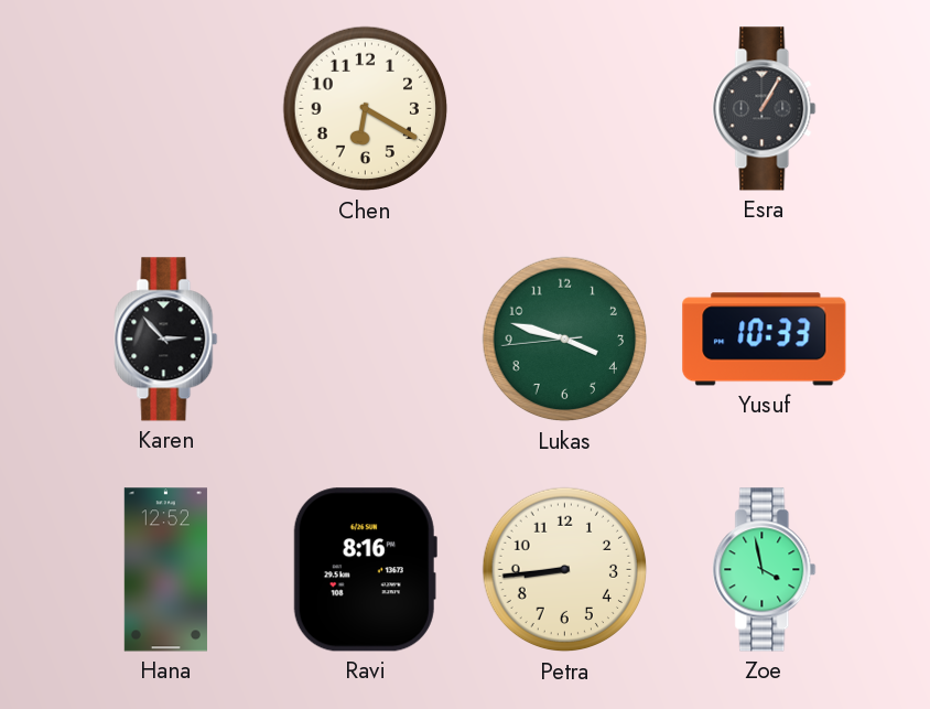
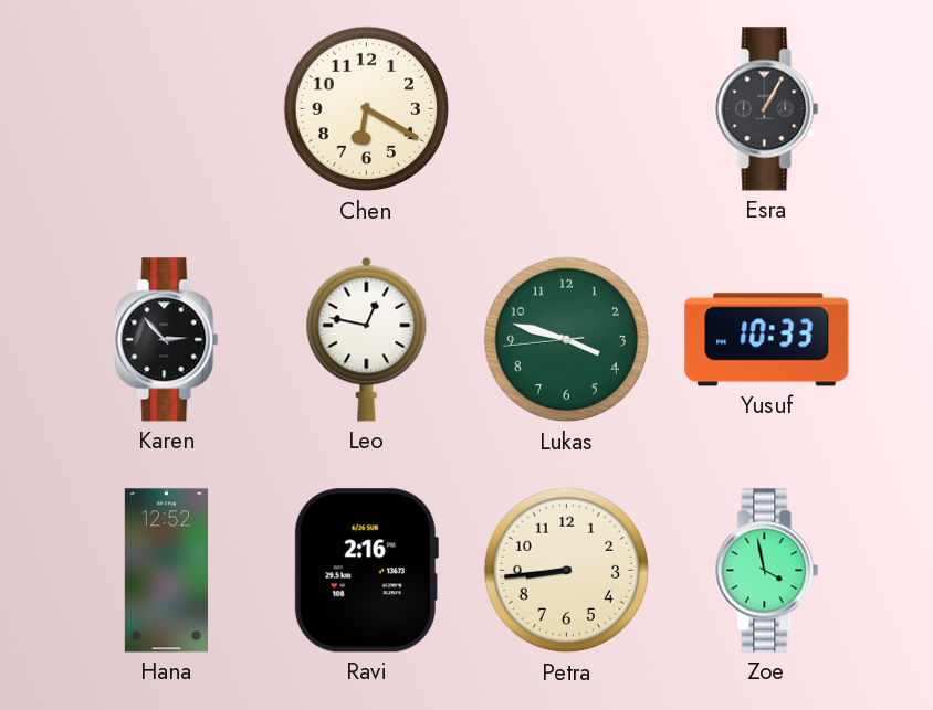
Leo: none -> 12:47
Ravi: 8:16 -> 2:16
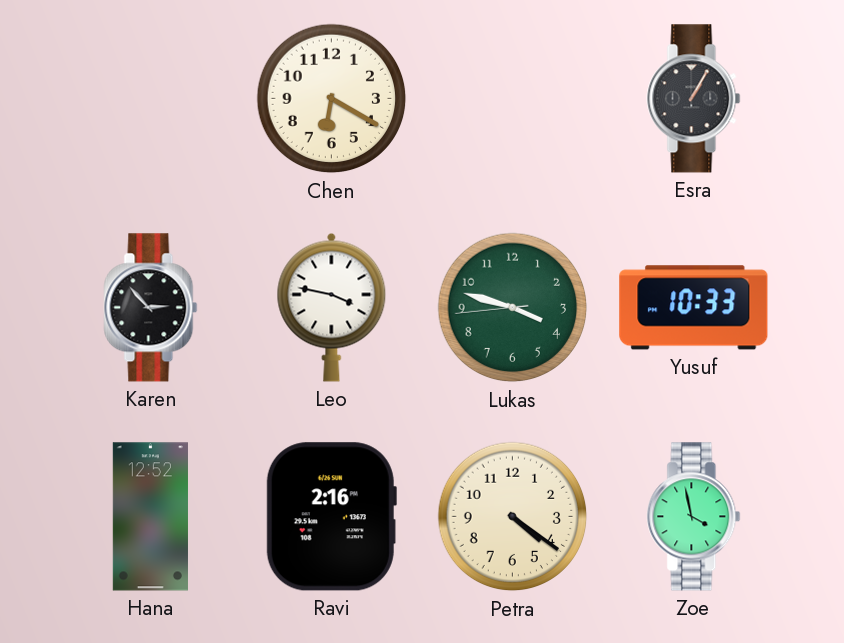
Leo: 12:47 -> 3:47
Petra: 8:44 -> 4:21
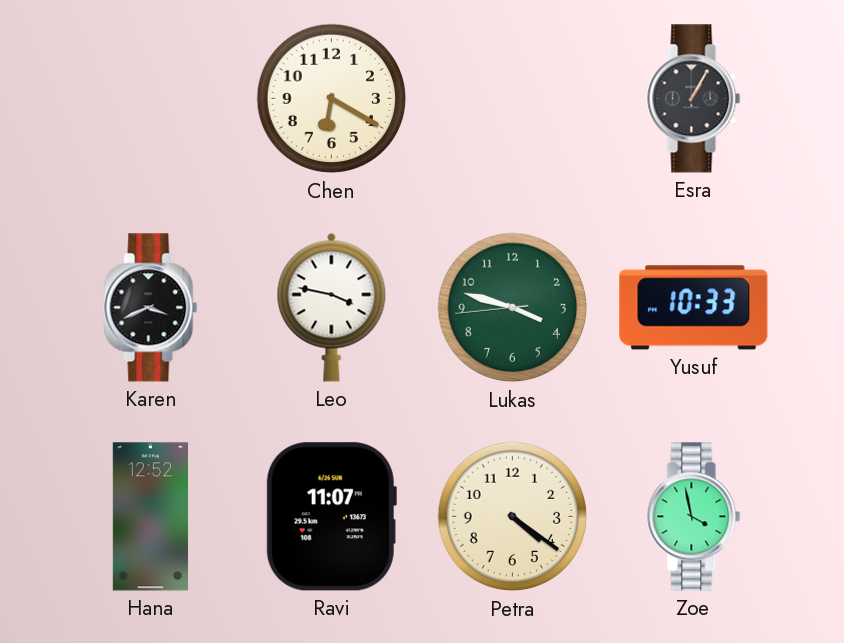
Karen: 2:53 -> 3:41
Ravi: 2:16 -> 11:07
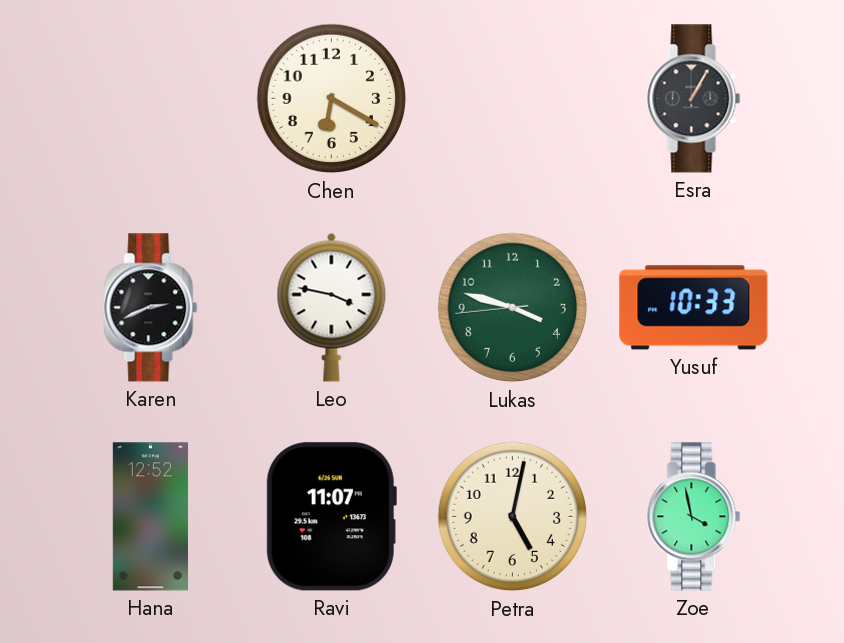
Karen: 3:41 -> 2:41
Petra: 4:21 -> 5:02
